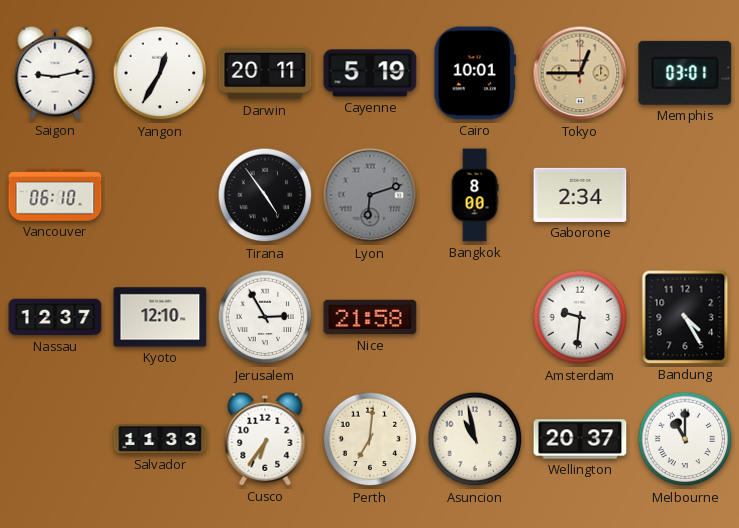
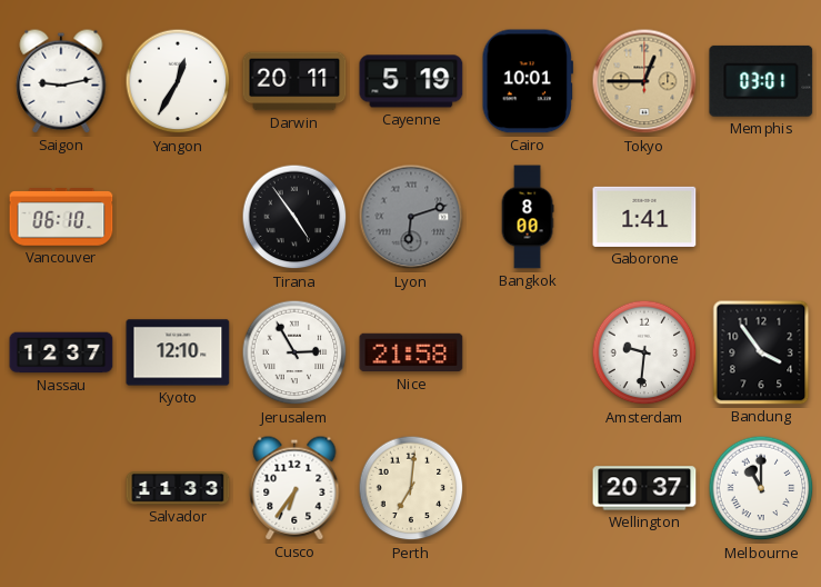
Gaborone: 2:34 -> 1:41
Bandung: 4:25 -> 3:54
Asuncion: 10:58 -> none
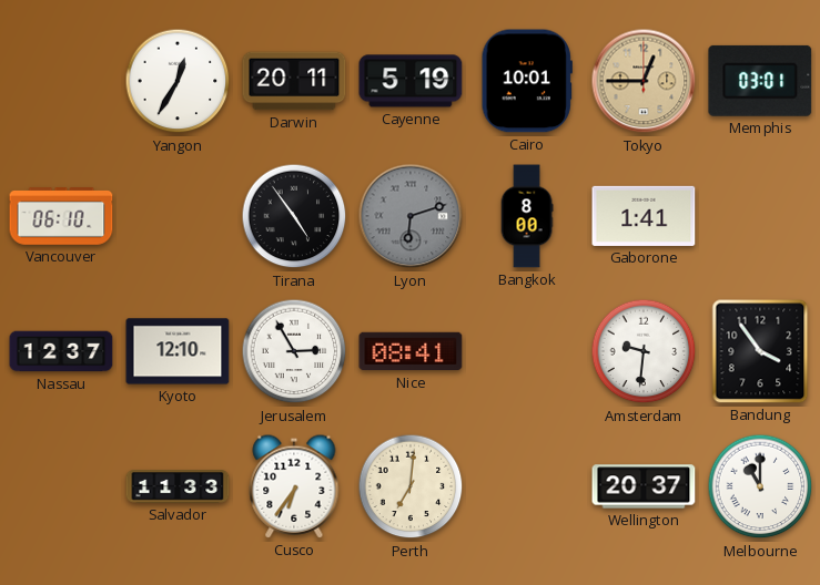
Saigon: 9:13 -> none
Nice: 21:58 -> 08:41
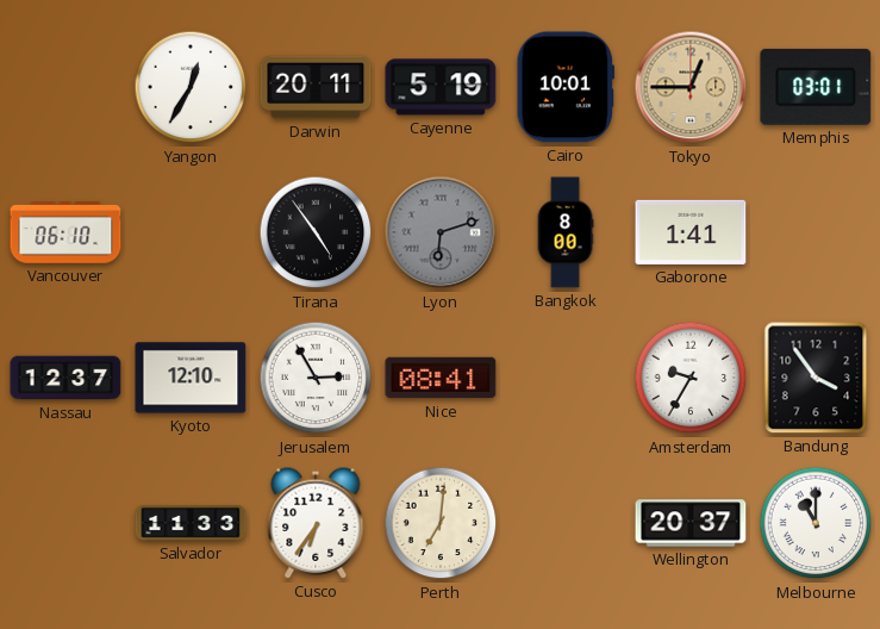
Amsterdam: 9:31 -> 9:35
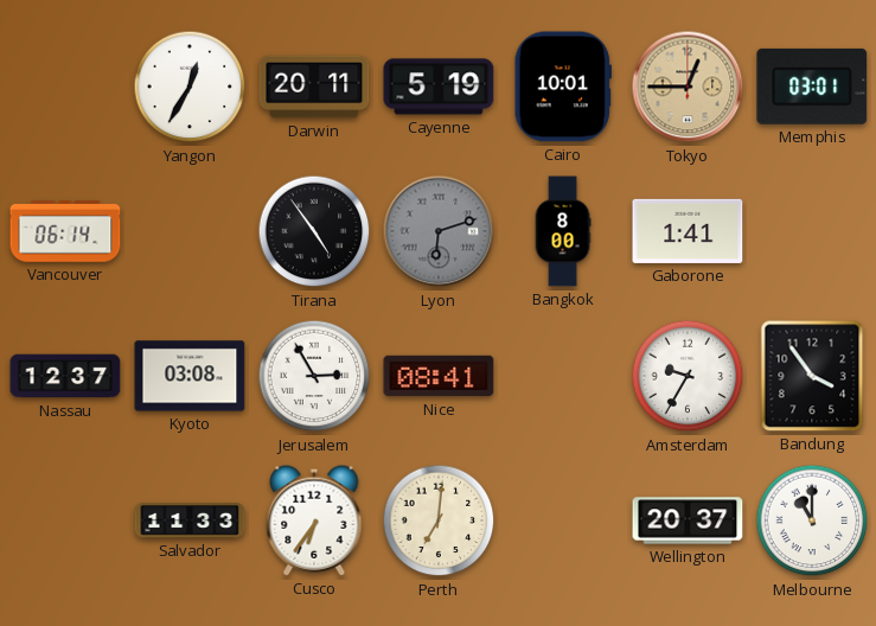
Vancouver: 06:10 -> 06:14
Kyoto: 12:10 -> 03:08
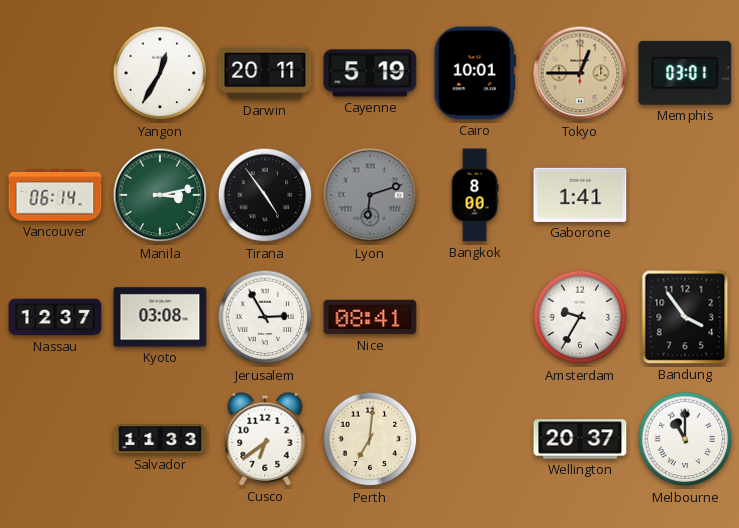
Manila: none -> 3:13
Cusco: 6:36 -> 6:39
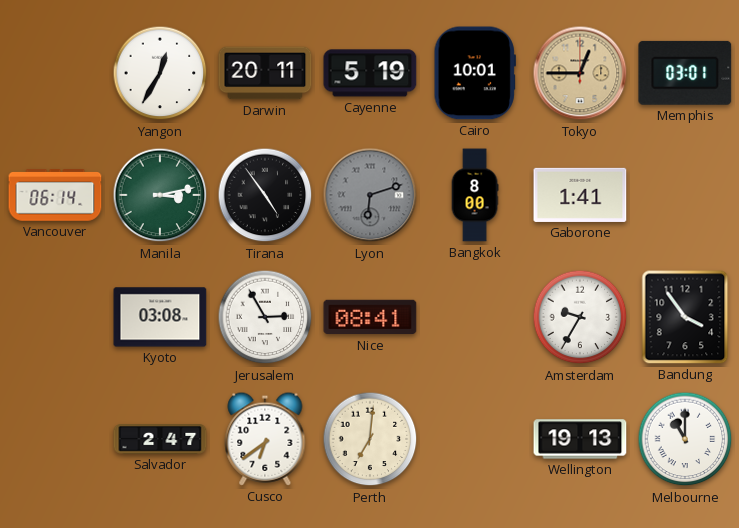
Nassau: 12:37 -> none
Salvador: 11:33 -> 2:47
Wellington: 20:37 -> 19:13
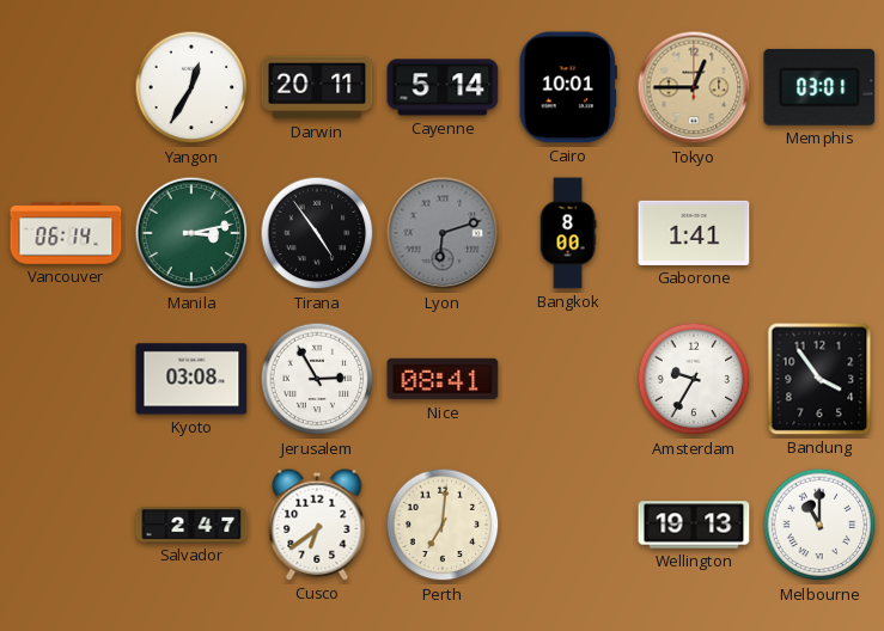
Cayenne: 5:19 -> 5:14
